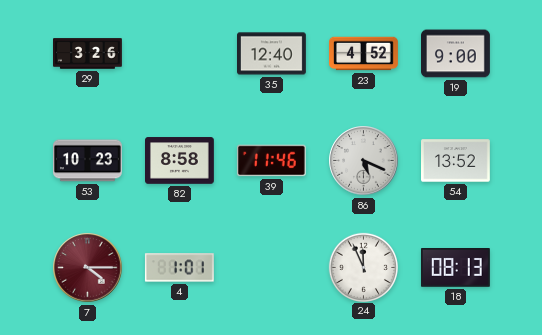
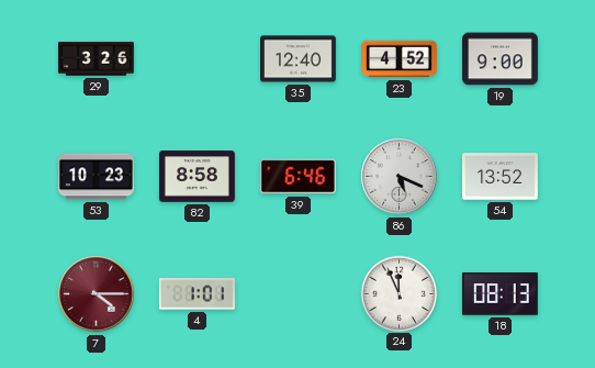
39: 11:46 -> 6:46
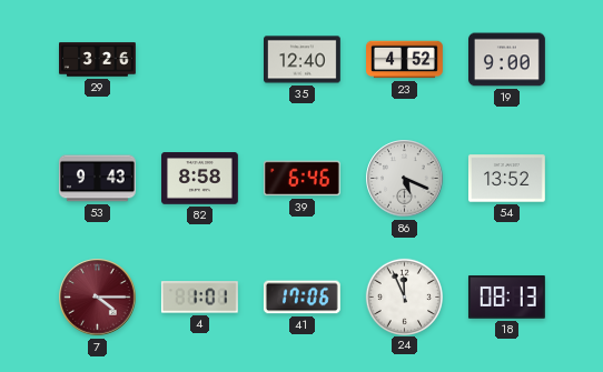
53: 10:23 -> 9:43
41: none -> 17:06
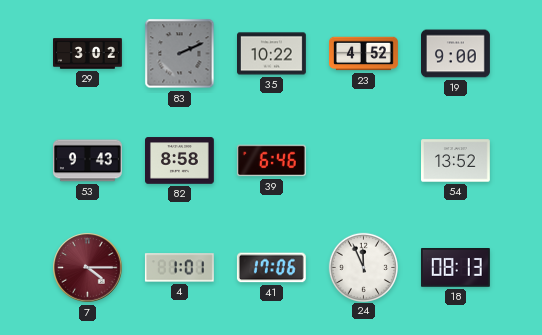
29: 3:26 -> 3:02
83: none -> 2:11
35: 12:40 -> 10:22
86: 5:19 -> none
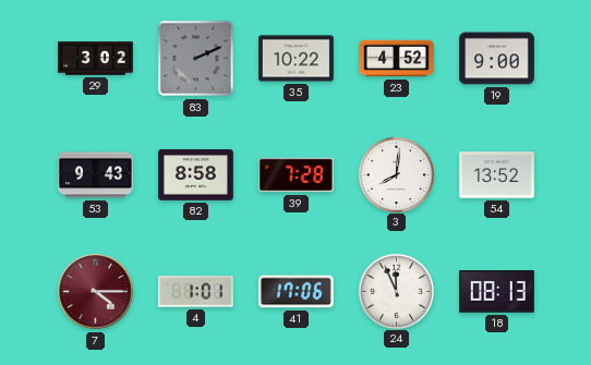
39: 6:46 -> 7:28
3: none -> 8:01
